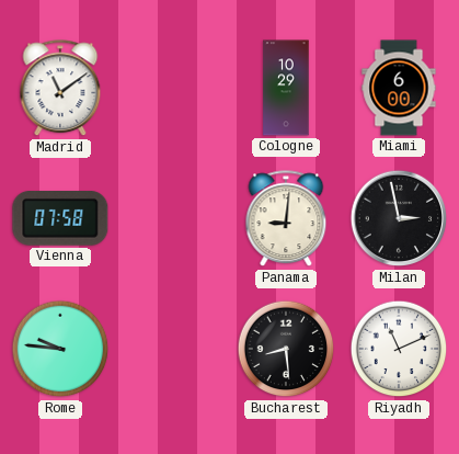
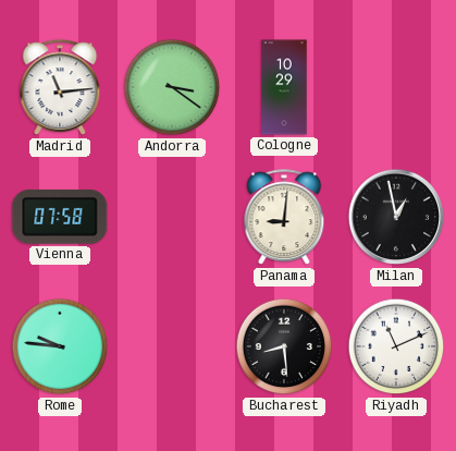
Madrid: 11:09 -> 11:14
Andorra: none -> 3:21
Miami: 6:00 -> none
Milan: 2:58 -> 12:58
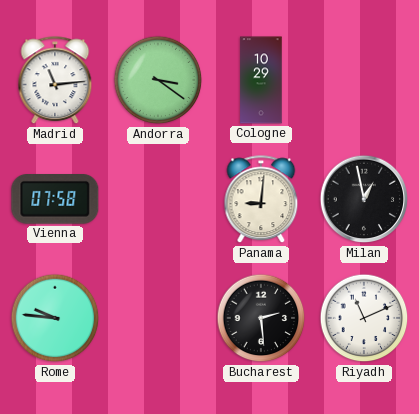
Bucharest: 8:29 -> 2:29
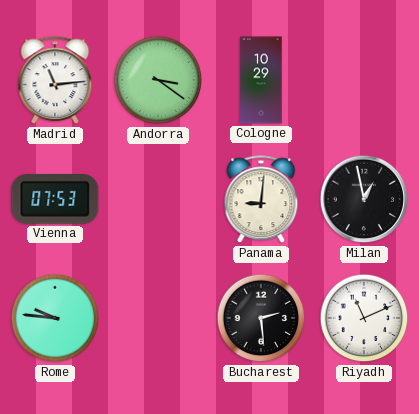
Vienna: 07:58 -> 07:53
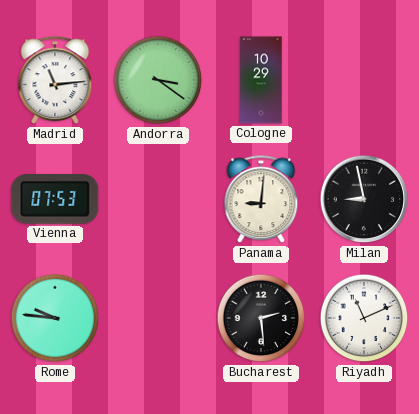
Milan: 12:58 -> 8:58
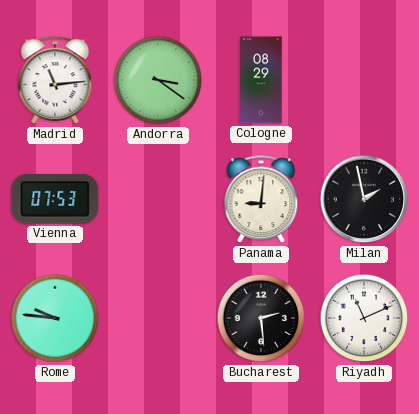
Cologne: 10:29 -> 08:29
Milan: 8:58 -> 1:58
